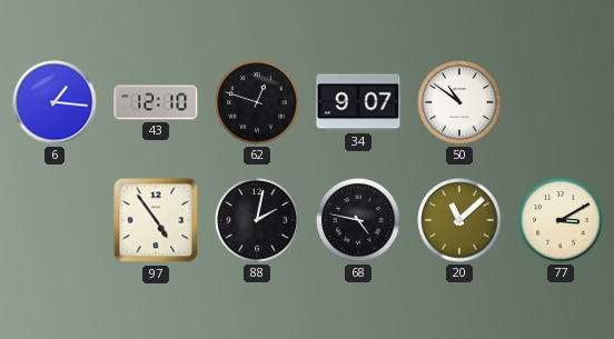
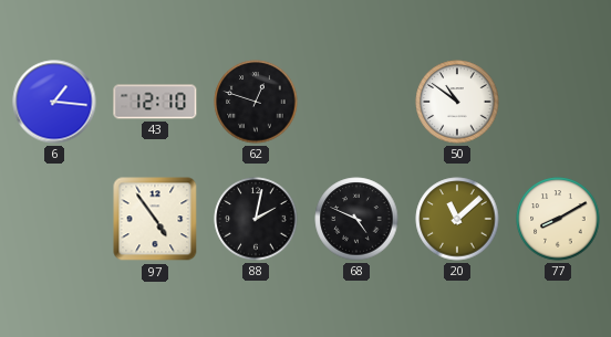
34: 9:07 -> none
68: 4:47 -> 4:49
77: 3:10 -> 8:10
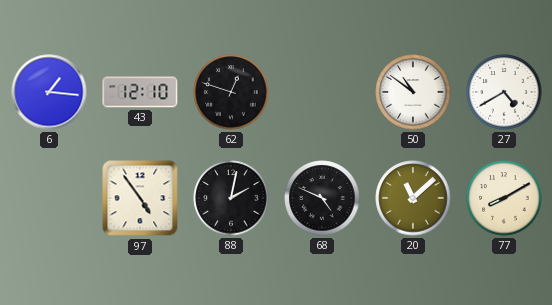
27: none -> 4:40
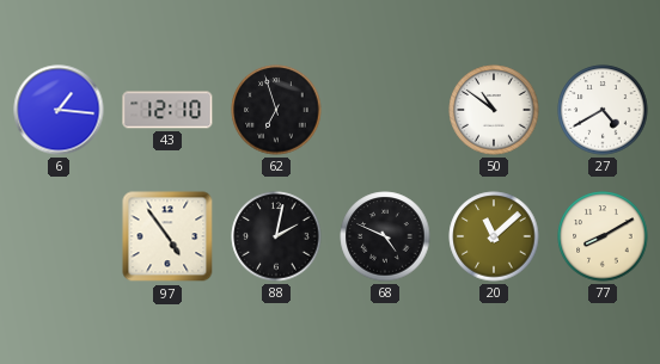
62: 12:48 -> 6:57
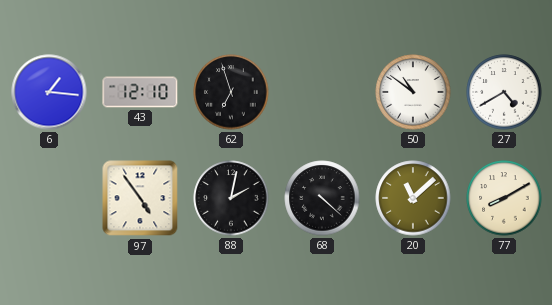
68: 4:49 -> 4:22
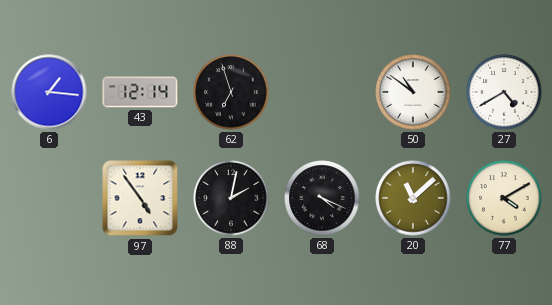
43: 12:10 -> 12:14
68: 4:22 -> 4:19
77: 8:10 -> 4:10
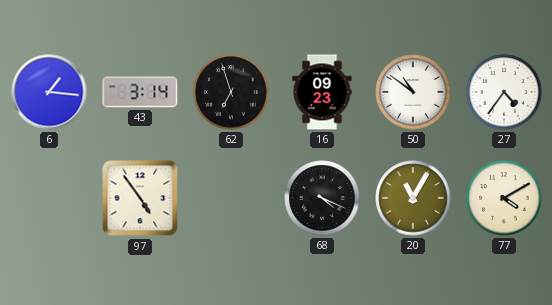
43: 12:14 -> 3:14
16: none -> 09:23
27: 4:40 -> 4:36
88: 2:02 -> none
20: 11:08 -> 11:05
